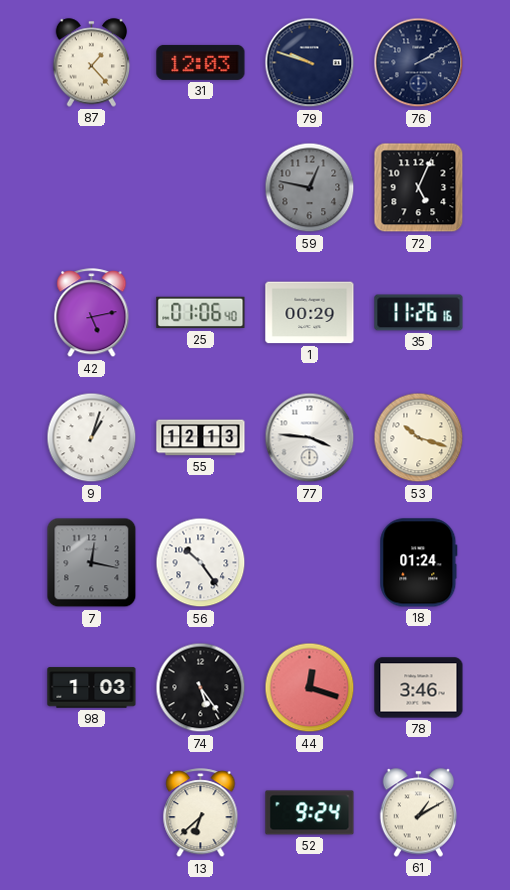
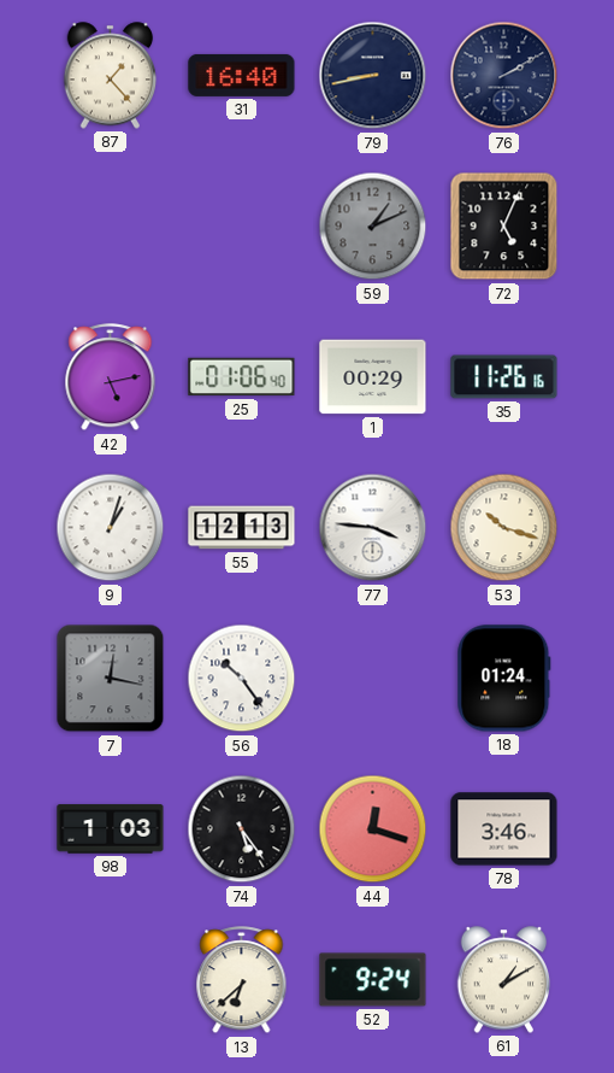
31: 12:03 -> 16:40
79: 9:48 -> 8:43
59: 12:47 -> 1:11
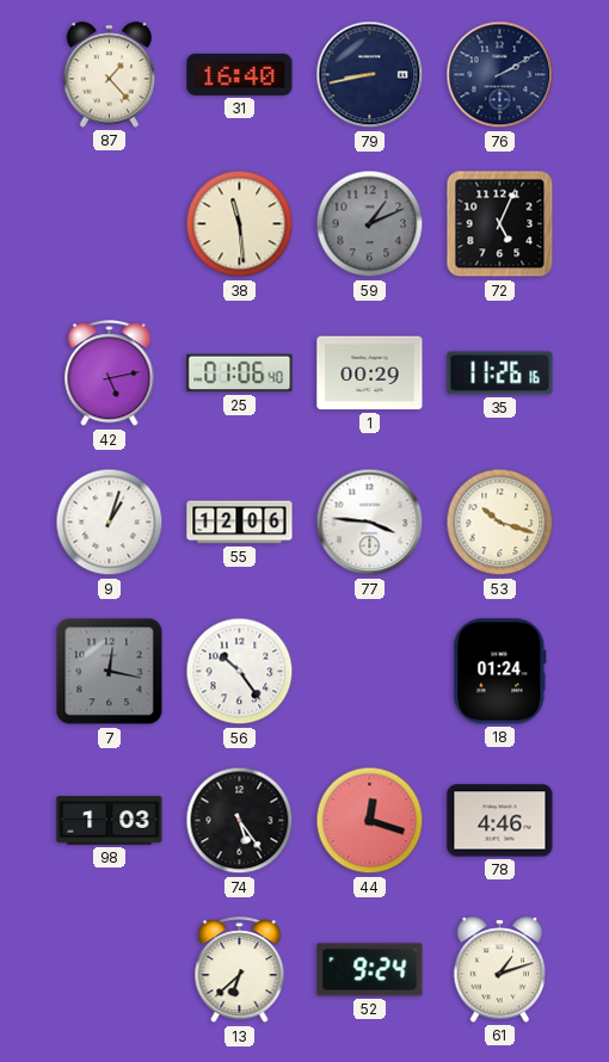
38: none -> 11:29
55: 12:13 -> 12:06
78: 3:46 -> 4:46
61: 1:10 -> 1:12
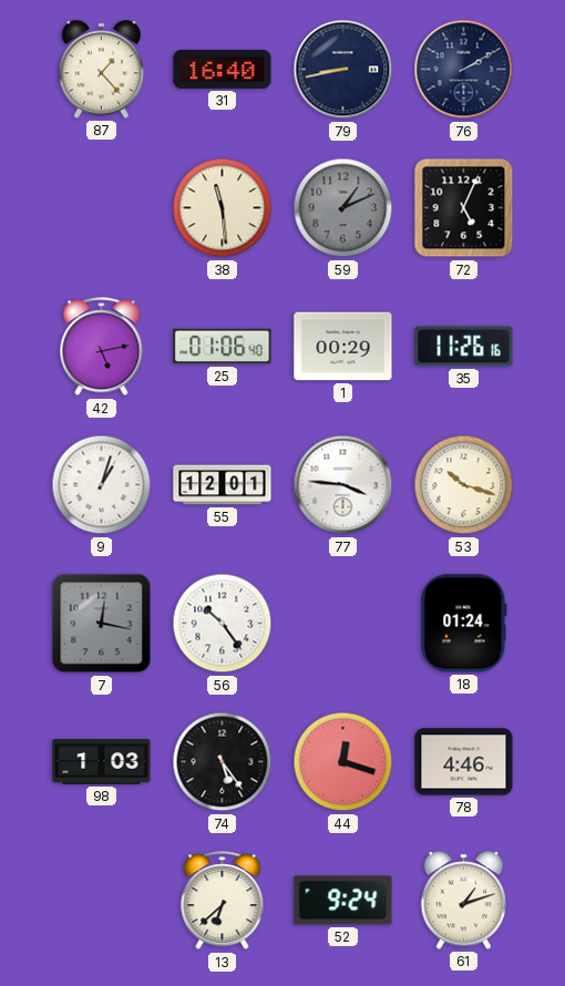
55: 12:06 -> 12:01
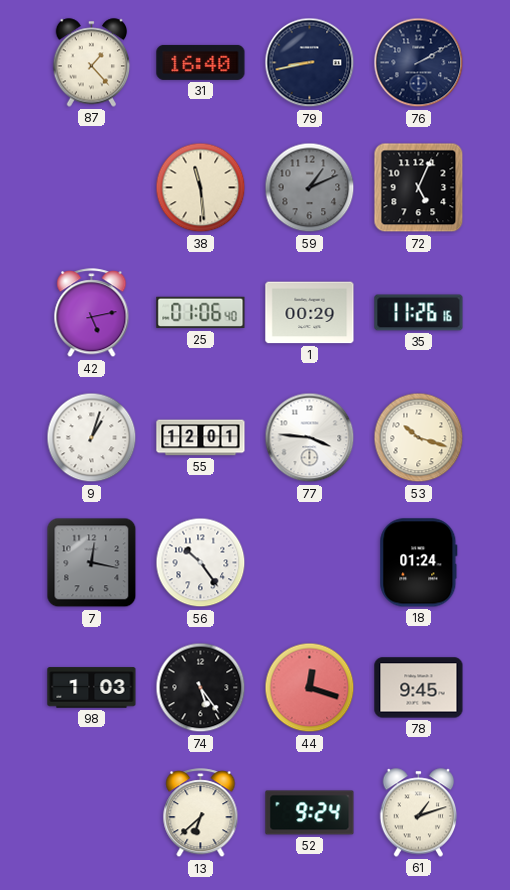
78: 4:46 -> 9:45
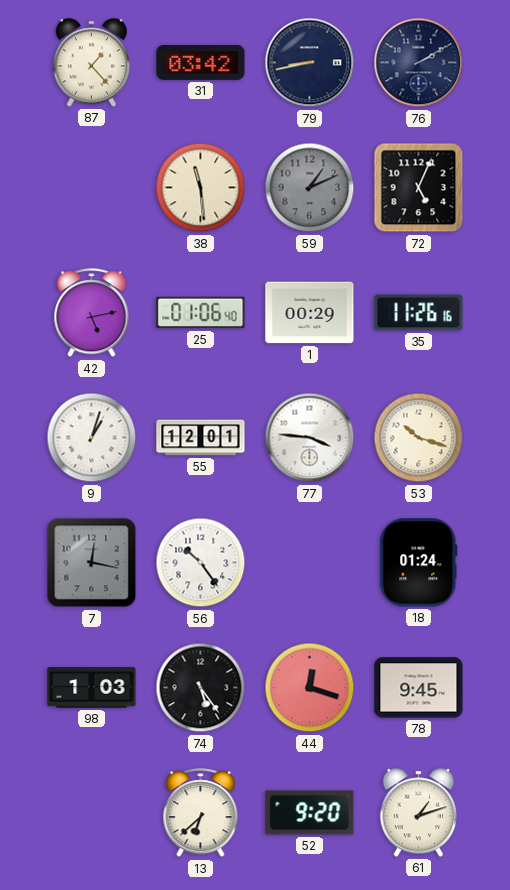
31: 16:40 -> 03:42
52: 9:24 -> 9:20
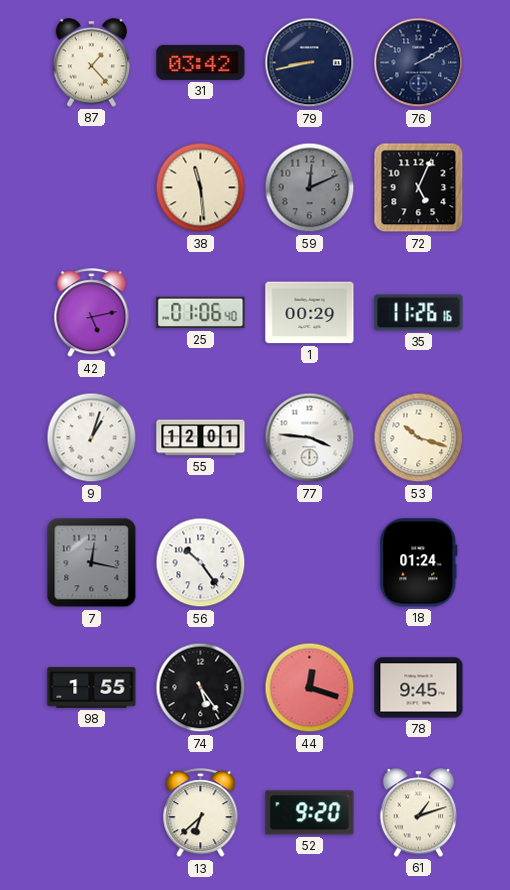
59: 1:11 -> 12:11
98: 1:03 -> 1:55
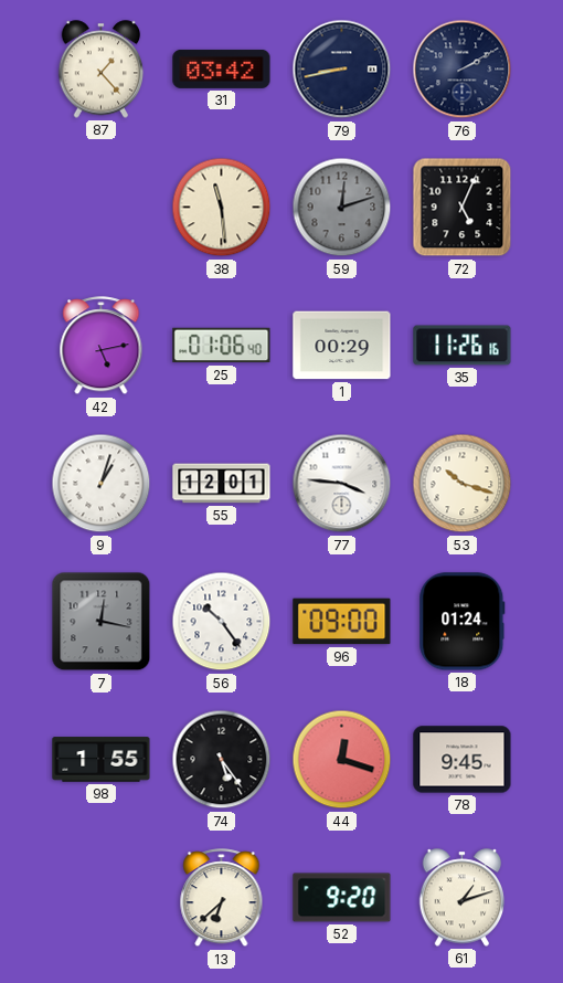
59: 12:11 -> 12:12
96: none -> 09:00
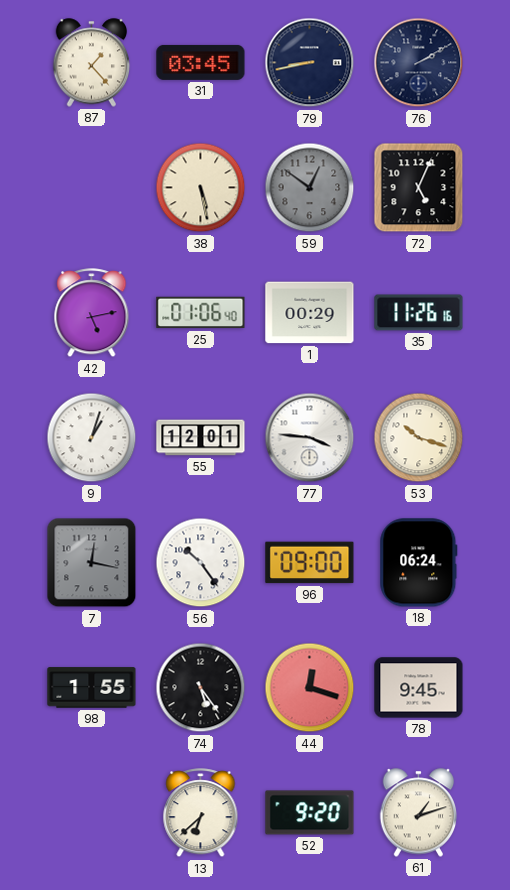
31: 03:42 -> 03:45
38: 11:29 -> 5:28
59: 12:12 -> 12:51
18: 01:24 -> 06:24
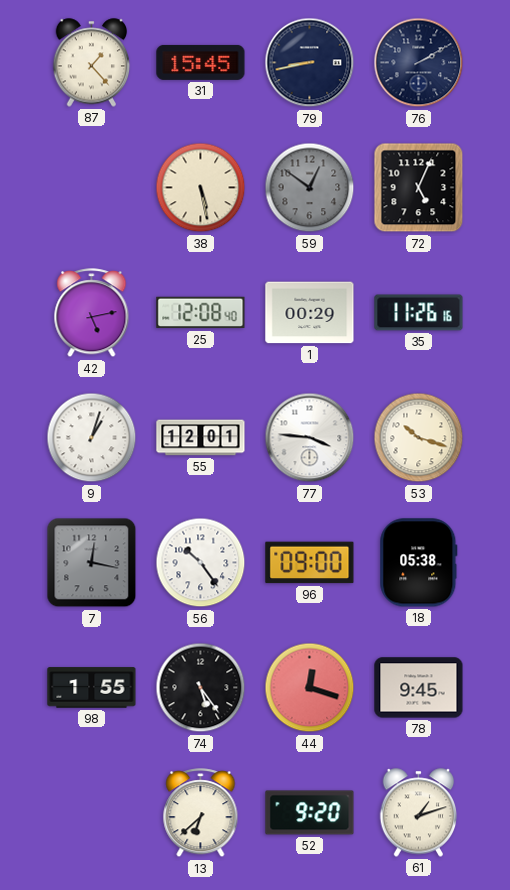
31: 03:45 -> 15:45
25: 01:06 -> 12:08
18: 06:24 -> 05:38
